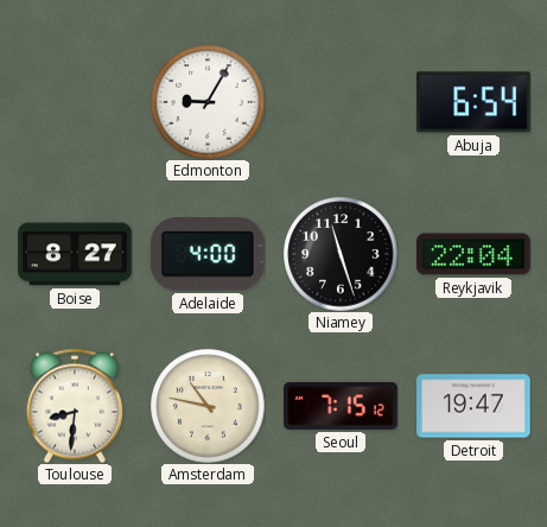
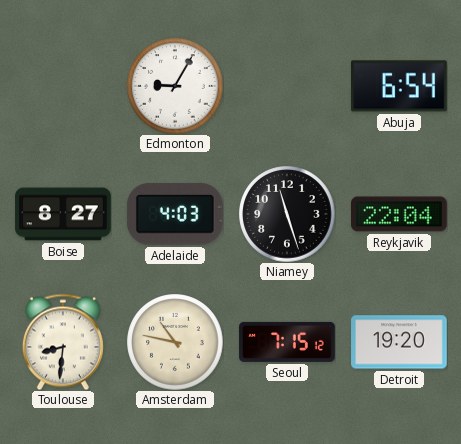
Adelaide: 4:00 -> 4:03
Detroit: 19:47 -> 19:20
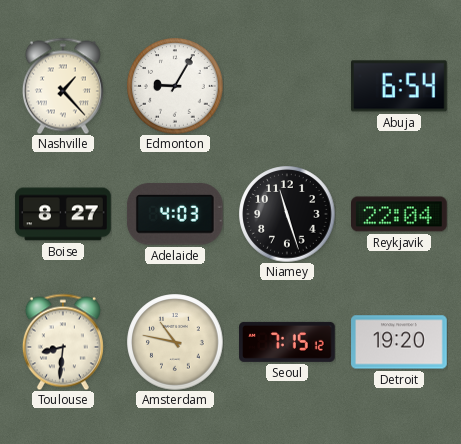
Nashville: none -> 1:23
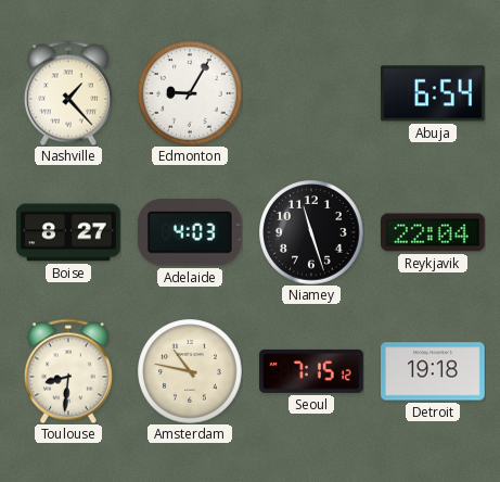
Detroit: 19:20 -> 19:18
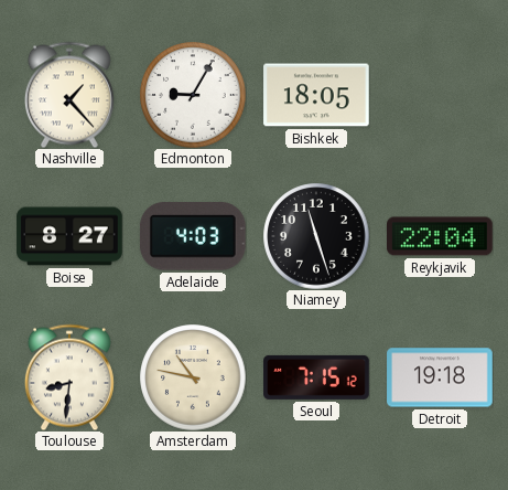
Bishkek: none -> 18:05
Abuja: 6:54 -> none
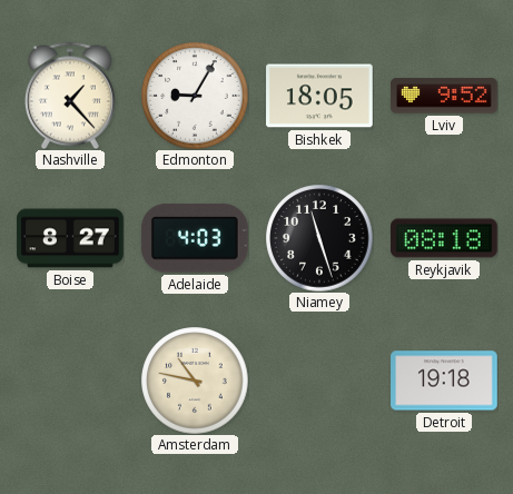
Lviv: none -> 9:52
Reykjavik: 22:04 -> 08:18
Toulouse: 8:31 -> none
Seoul: 7:15 -> none
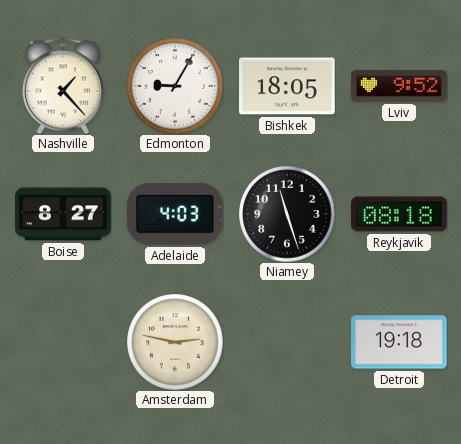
Amsterdam: 10:47 -> 2:47
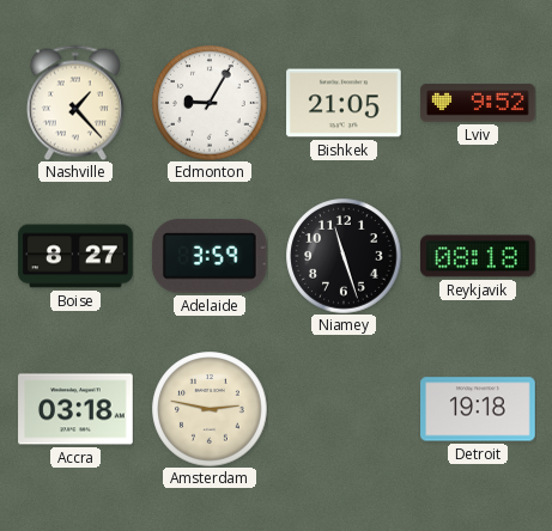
Bishkek: 18:05 -> 21:05
Adelaide: 4:03 -> 3:59
Accra: none -> 03:18
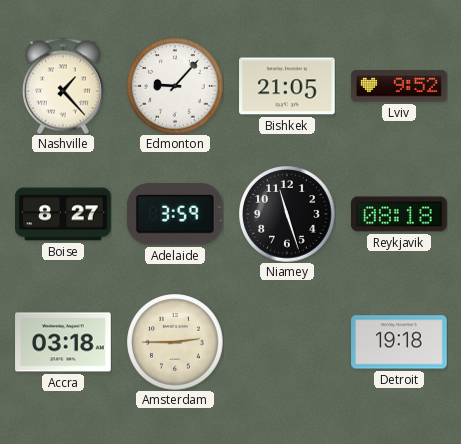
Edmonton: 9:05 -> 9:07
Amsterdam: 2:47 -> 2:45
